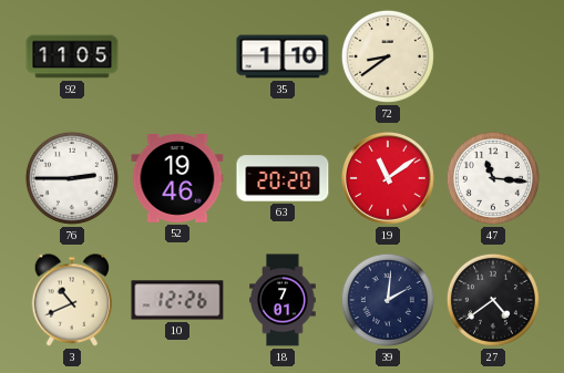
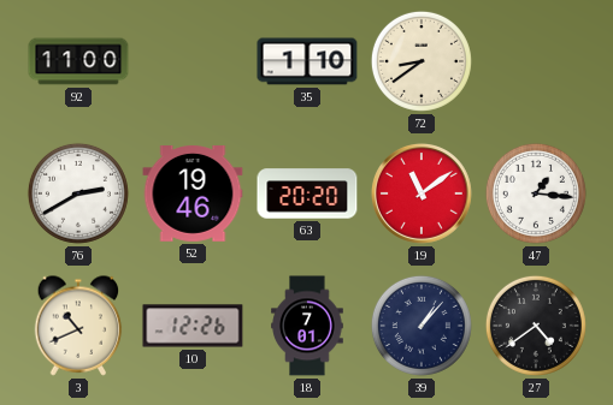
92: 11:05 -> 11:00
76: 2:45 -> 2:40
47: 11:16 -> 1:16
39: 2:01 -> 1:07
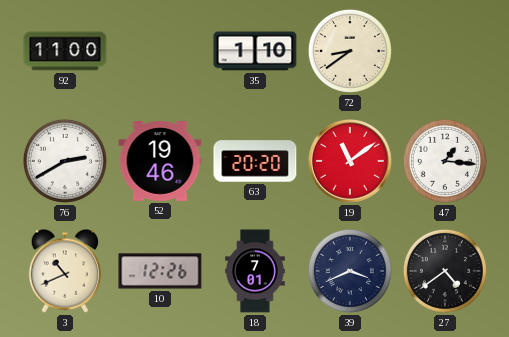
39: 1:07 -> 3:41
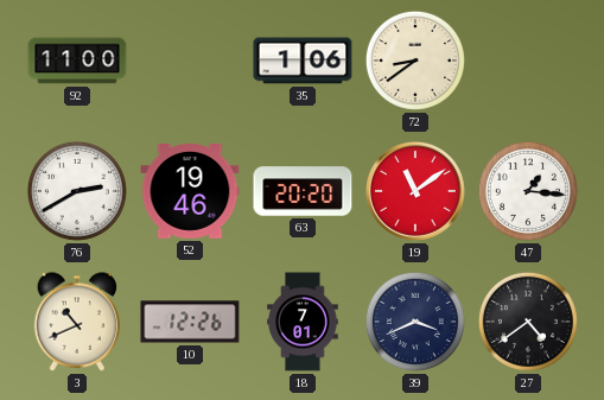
35: 1:10 -> 1:06
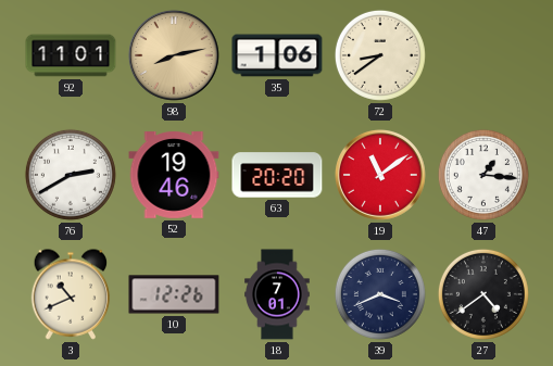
92: 11:00 -> 11:01
98: none -> 8:13
